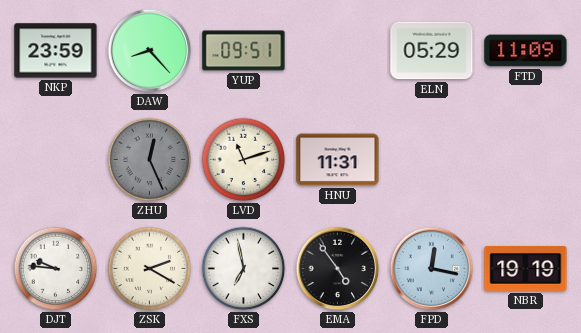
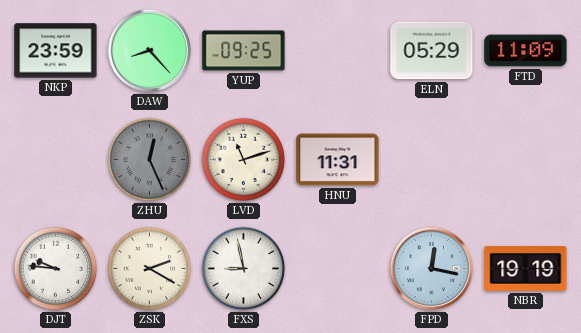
YUP: 09:51 -> 09:25
FXS: 6:58 -> 8:58
EMA: 4:54 -> none
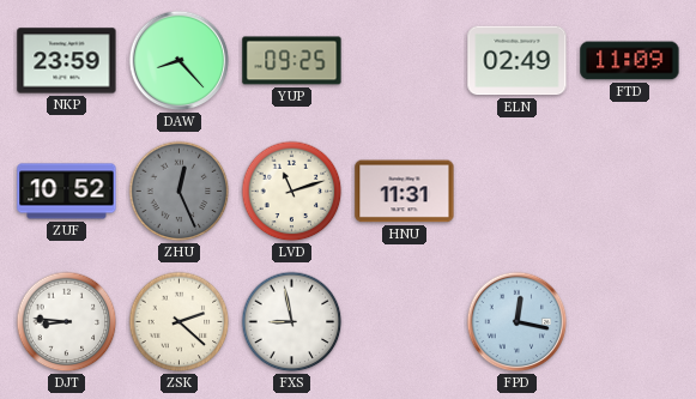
ELN: 05:29 -> 02:49
ZUF: none -> 10:52
DJT: 9:46 -> 8:46
ZSK: 2:20 -> 2:22
NBR: 19:19 -> none
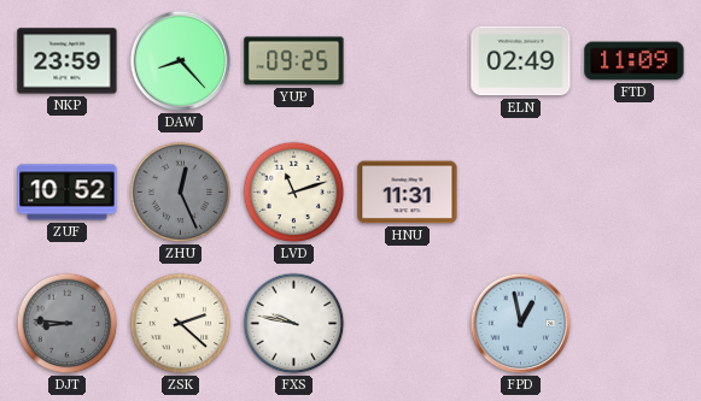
DJT dial: white -> grey
FXS: 8:58 -> 9:47
FPD: 12:17 -> 12:58
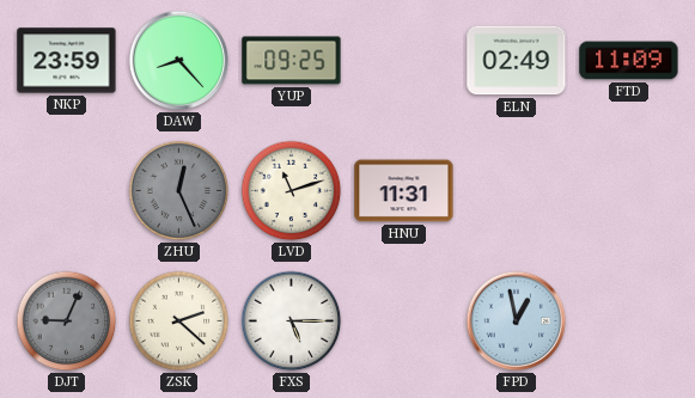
ZUF: 10:52 -> none
DJT: 8:46 -> 9:04
FXS: 9:47 -> 5:15
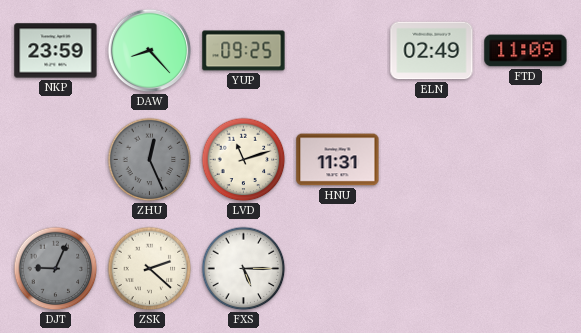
FPD: 12:58 -> none
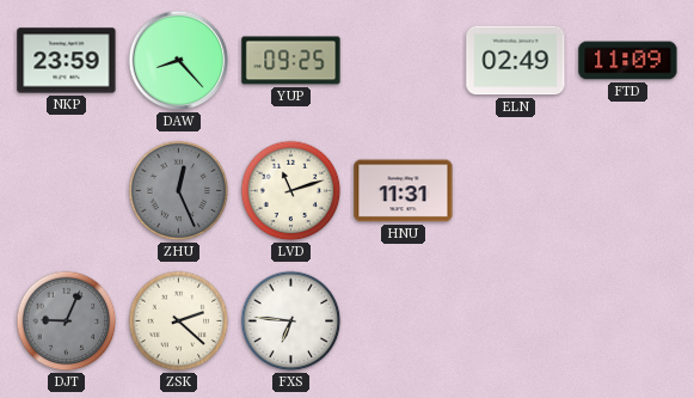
FXS: 5:15 -> 6:46
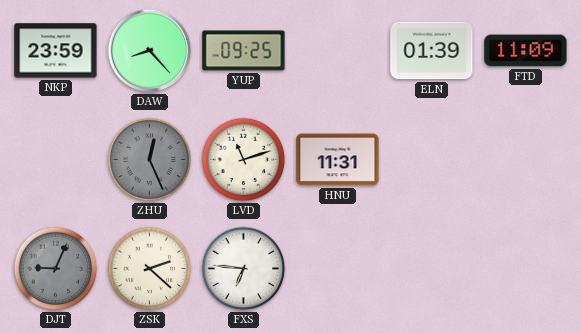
ELN: 02:49 -> 01:39
